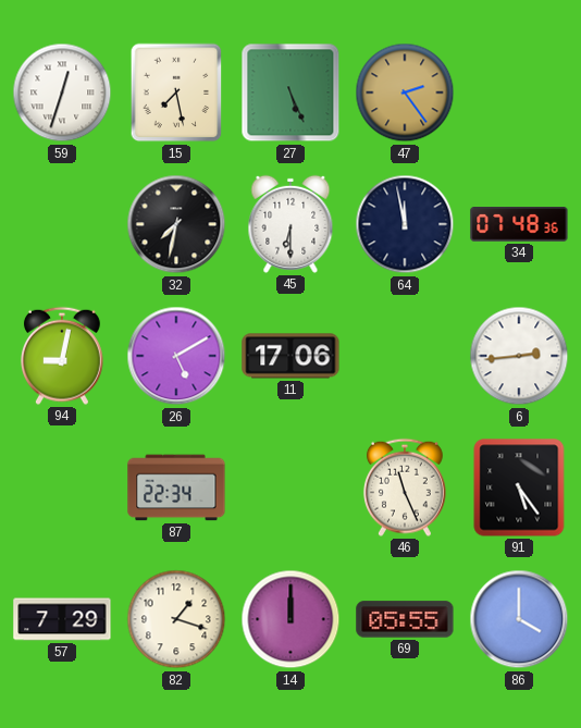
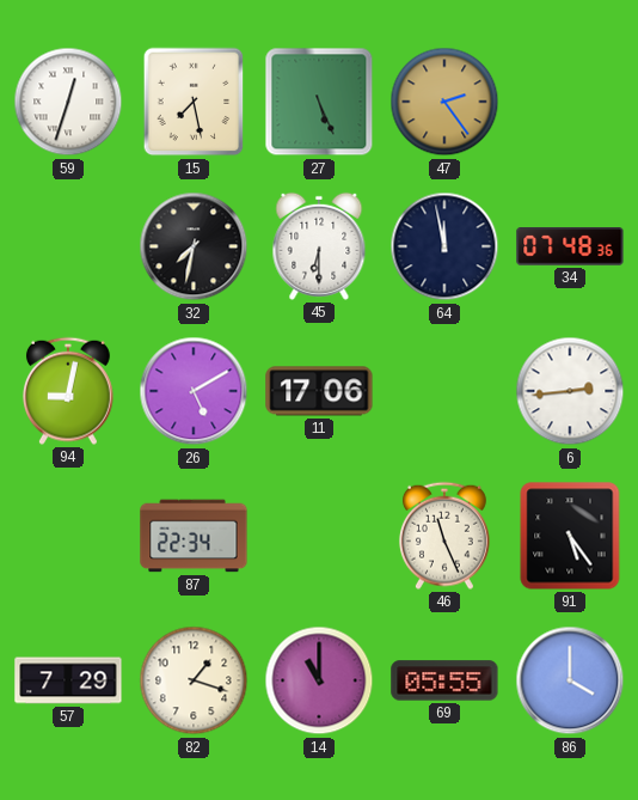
14: 12:00 -> 11:00
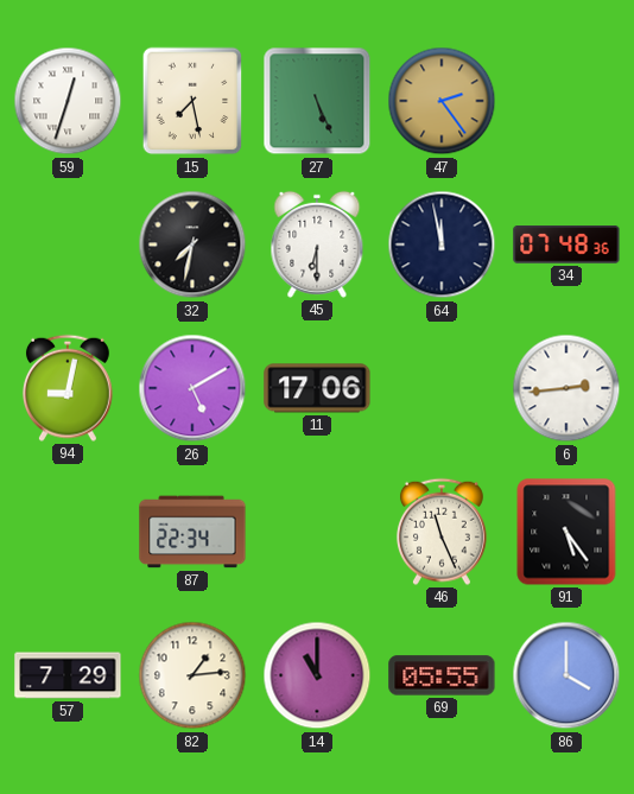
82: 1:18 -> 1:14
